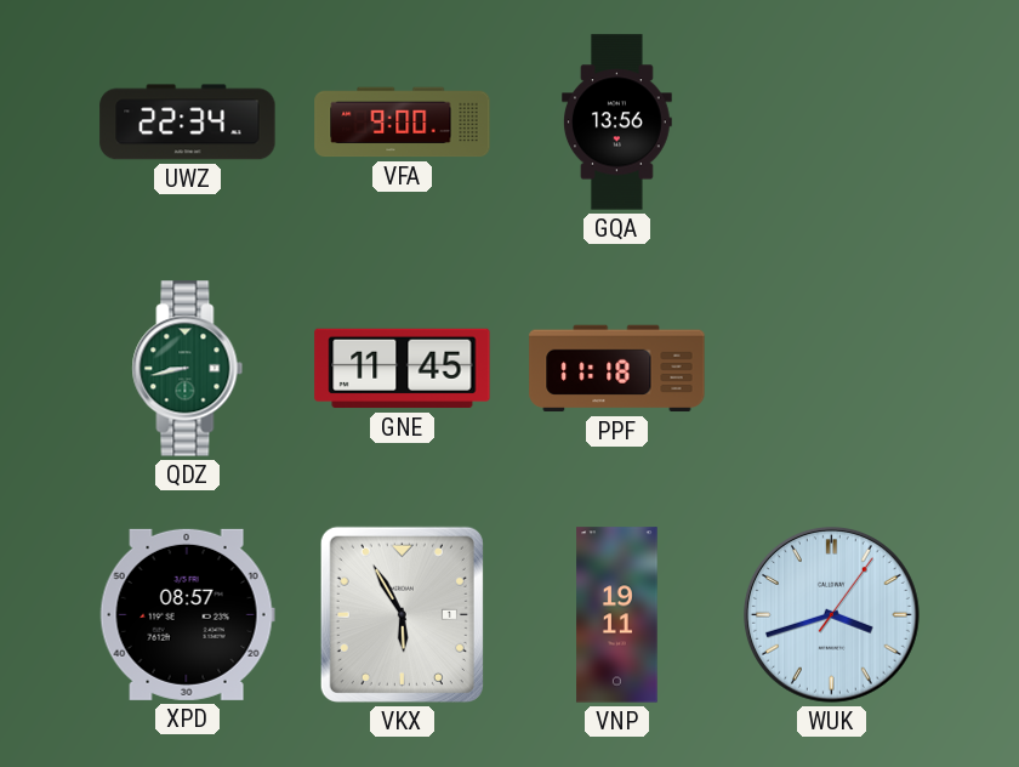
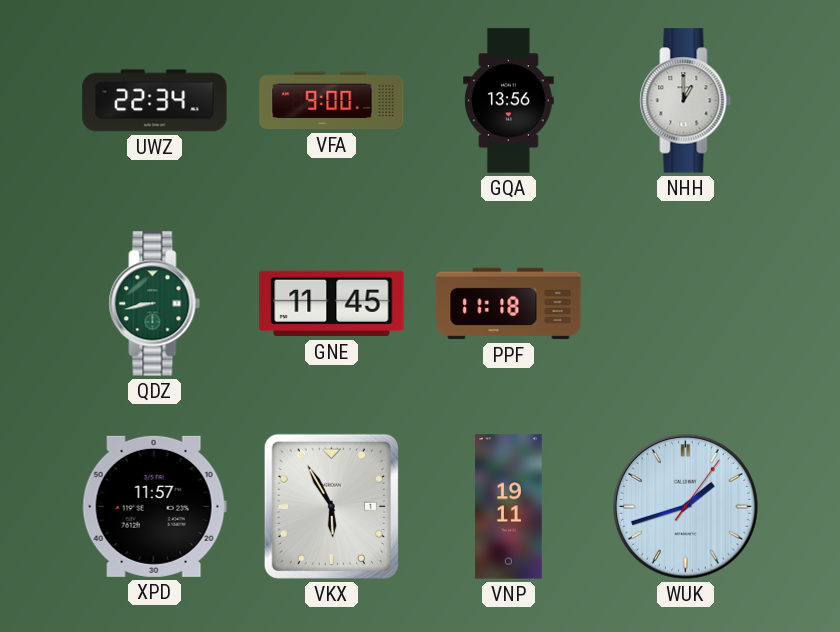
NHH: none -> 1:00
XPD: 08:57 -> 11:57
WUK: 3:42 -> 1:42
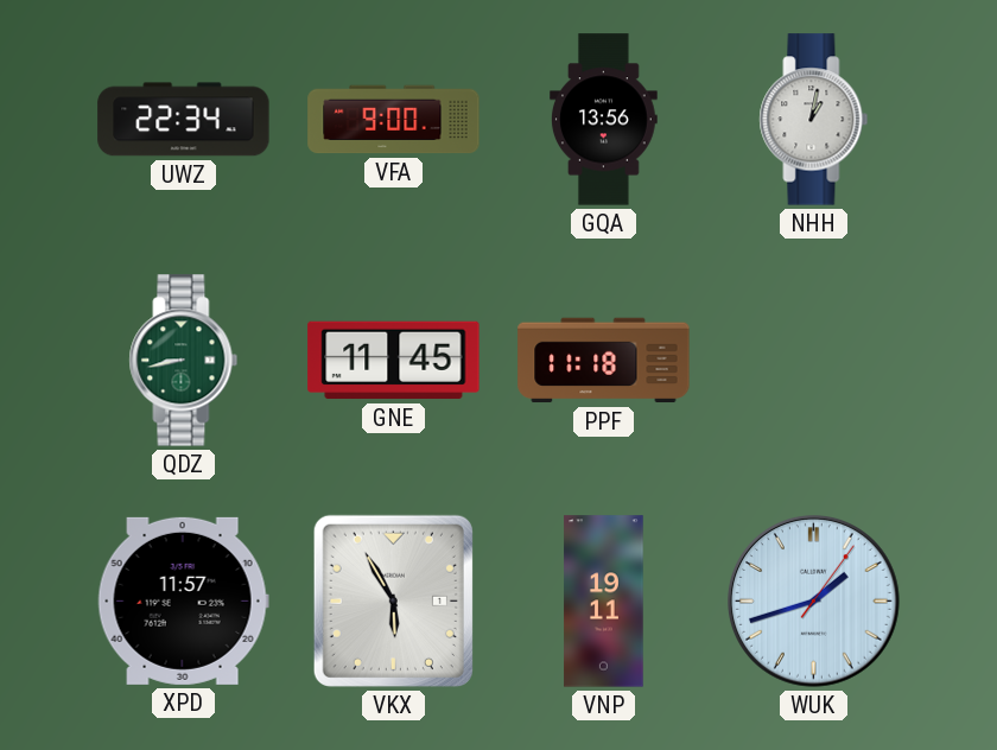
NHH: 1:00 -> 1:02
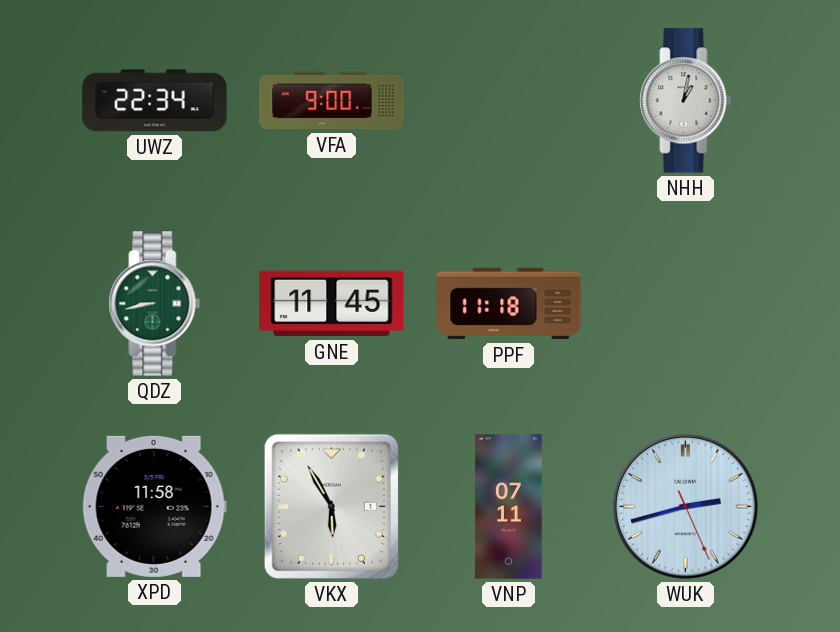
GQA: 13:56 -> none
XPD: 11:57 -> 11:58
VNP: 19:11 -> 07:11
WUK: 1:42 -> 2:42
